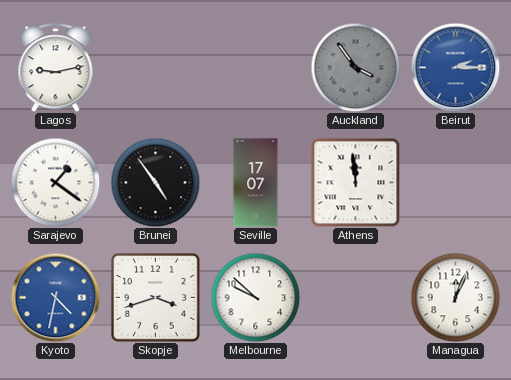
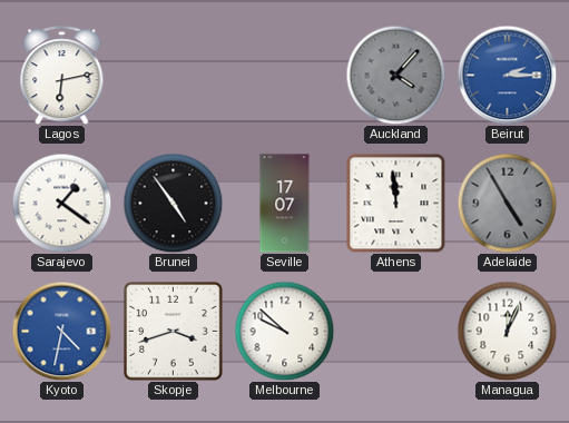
Lagos: 9:13 -> 6:13
Auckland: 3:54 -> 4:07
Adelaide: none -> 4:55
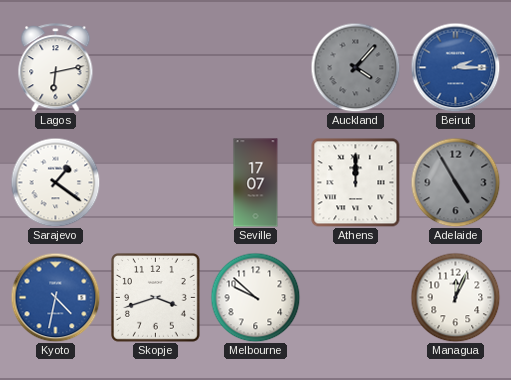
Brunei: 4:54 -> none
Athens: 11:59 -> 12:00
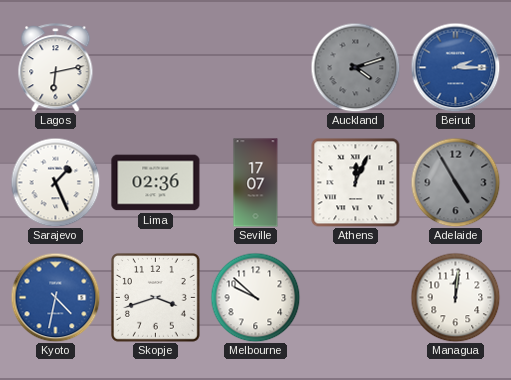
Auckland: 4:07 -> 4:12
Sarajevo: 1:21 -> 1:26
Lima: none -> 02:36
Athens: 12:00 -> 12:04
Managua: 12:04 -> 12:01
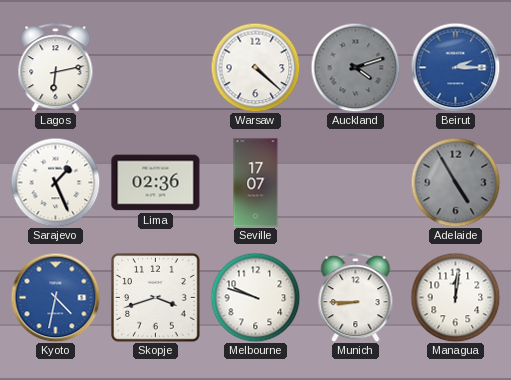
Warsaw: none -> 4:22
Athens: 12:04 -> none
Melbourne: 9:52 -> 9:48
Munich: none -> 8:45
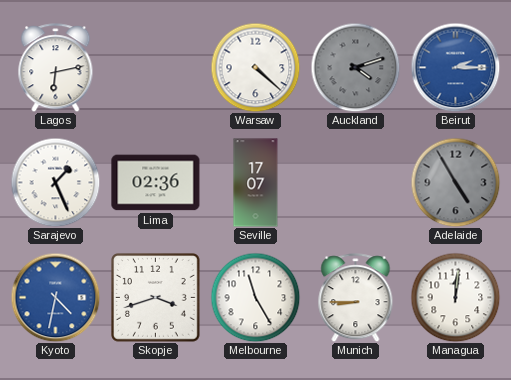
Melbourne: 9:48 -> 11:25
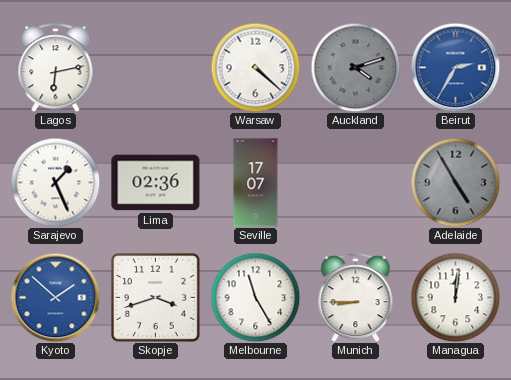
Beirut: 2:15 -> 2:35
Kyoto: 4:32 -> 1:52
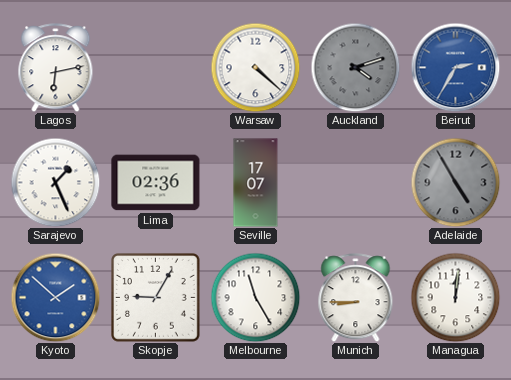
Skopje: 3:42 -> 9:05
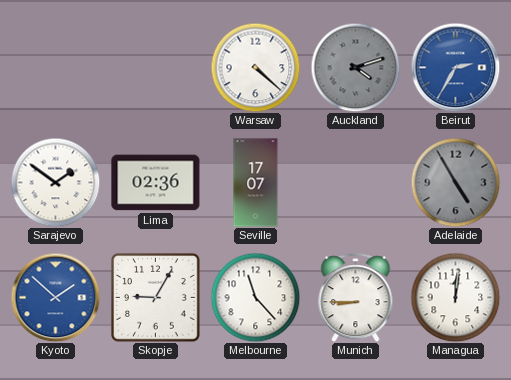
Lagos: 6:13 -> none
Sarajevo: 1:26 -> 1:51
Melbourne: 11:25 -> 11:23
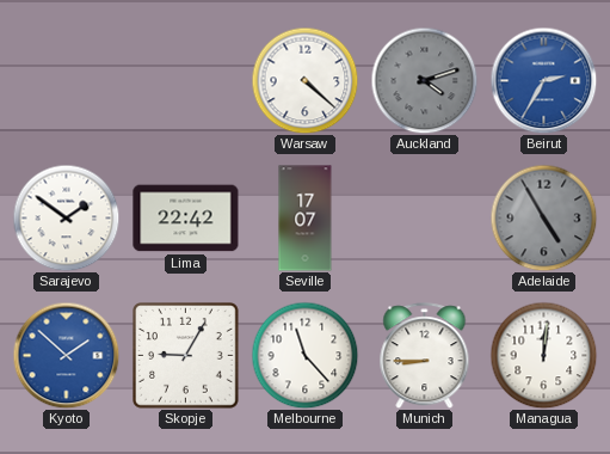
Lima: 02:36 -> 22:42
